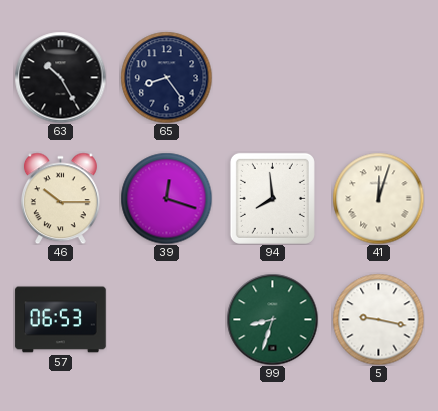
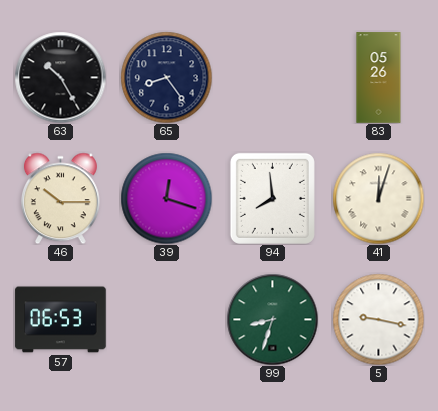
83: none -> 05:26
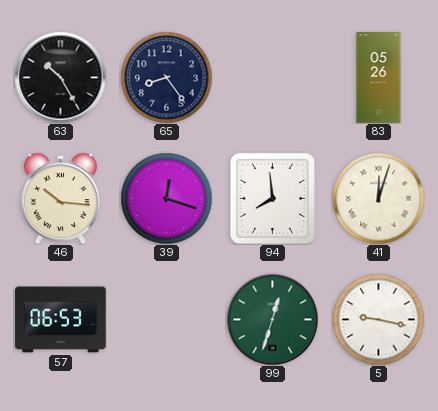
46: 10:15 -> 10:16
99: 8:33 -> 12:33
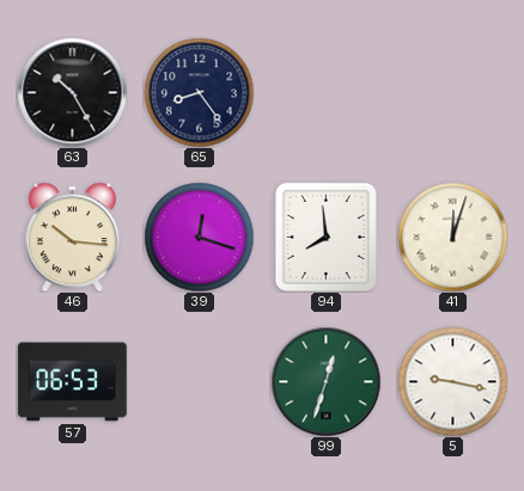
83: 05:26 -> none
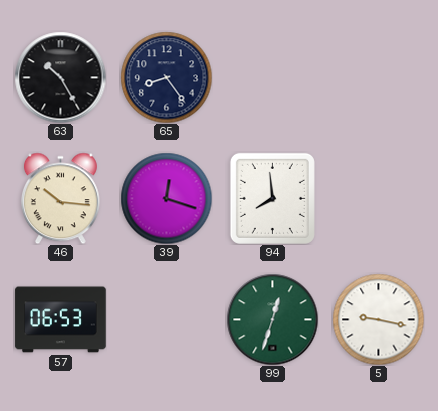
41: 12:03 -> none
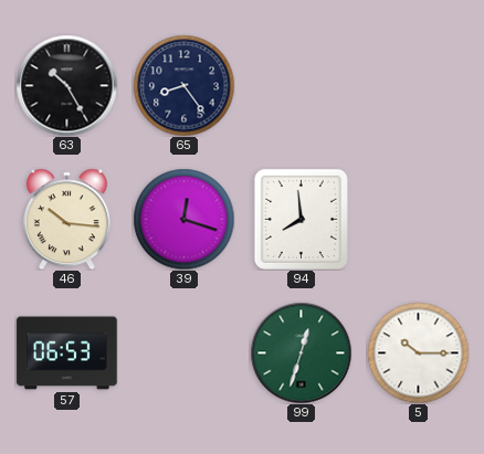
5: 9:17 -> 10:15
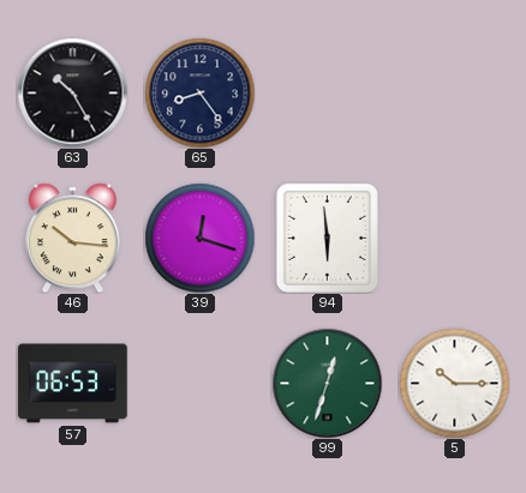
94: 7:59 -> 5:59
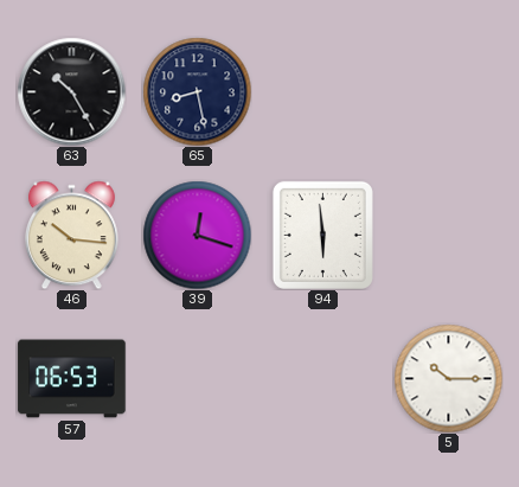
65: 8:24 -> 8:28
99: 12:33 -> none
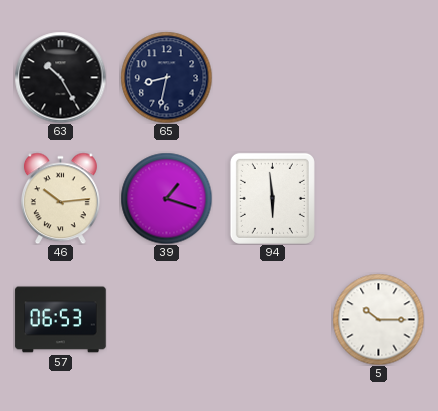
65: 8:28 -> 8:32
46: 10:16 -> 10:14
39: 12:18 -> 1:18
